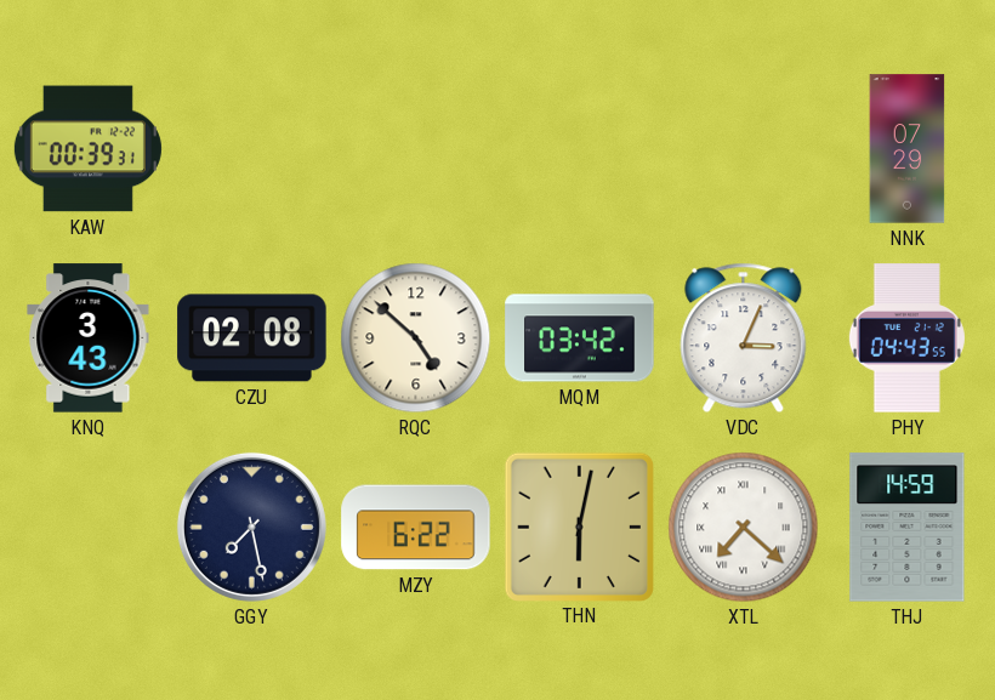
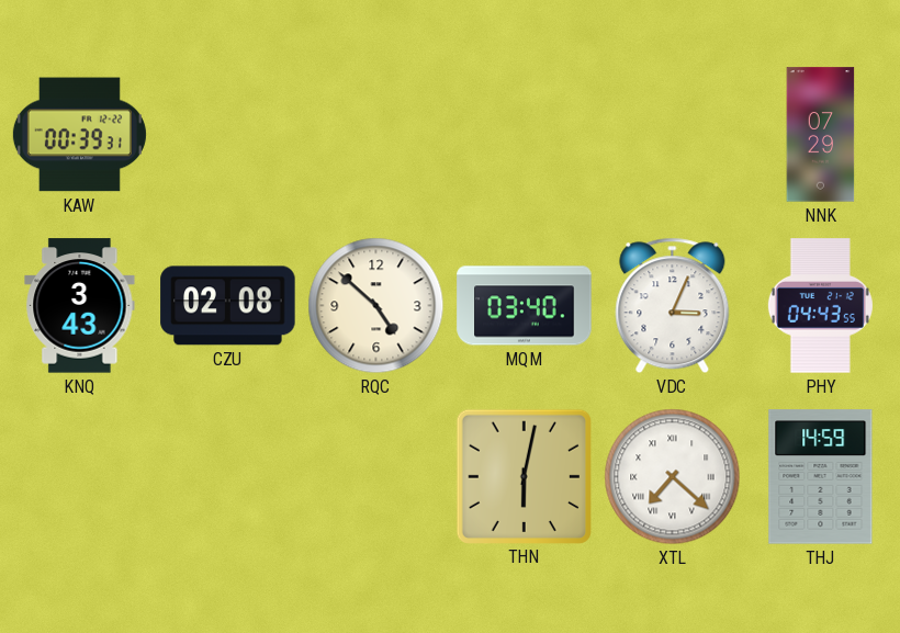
MQM: 03:42 -> 03:40
GGY: 7:28 -> none
MZY: 6:22 -> none
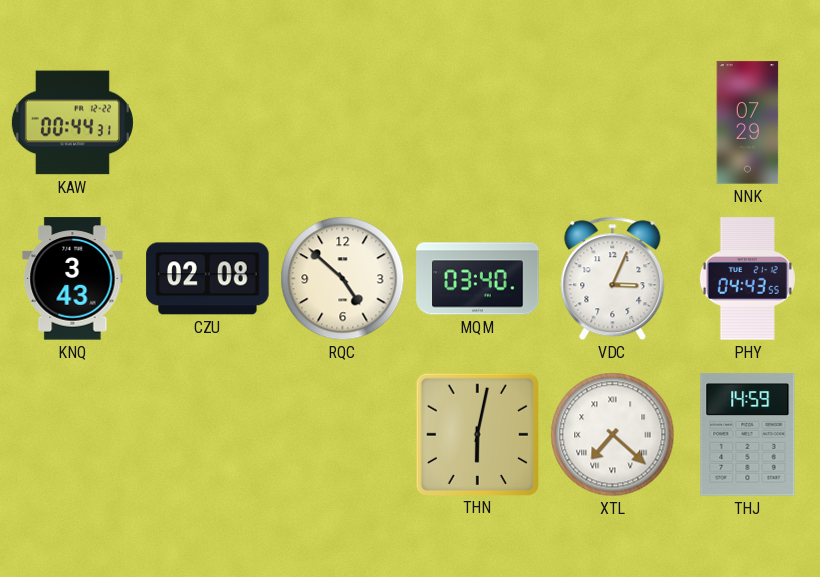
KAW: 00:39 -> 00:44
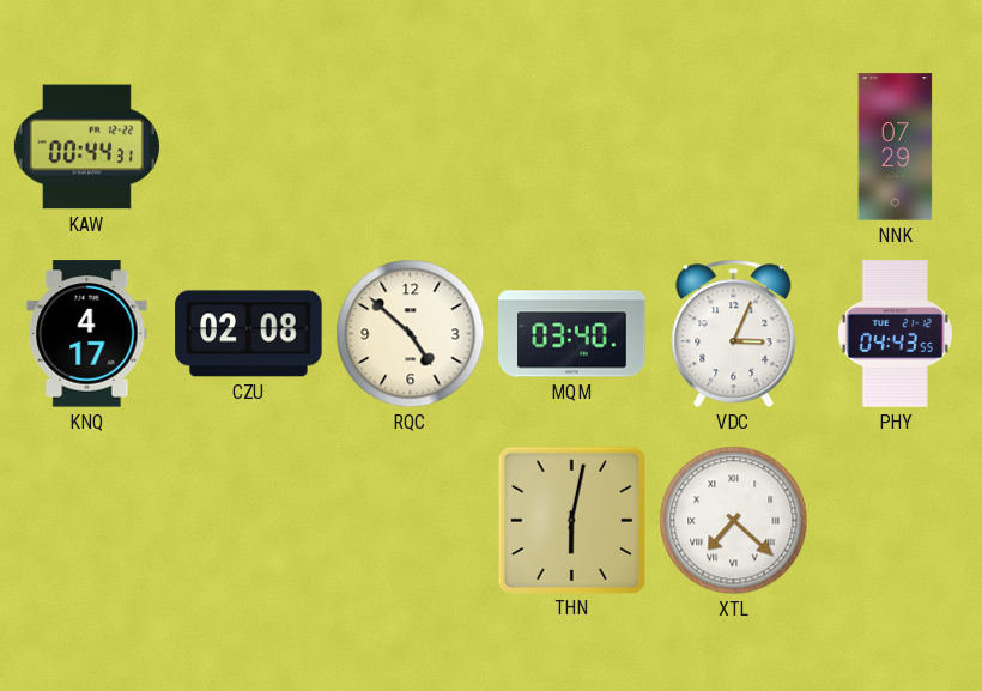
KNQ: 3:43 -> 4:17
THJ: 14:59 -> none
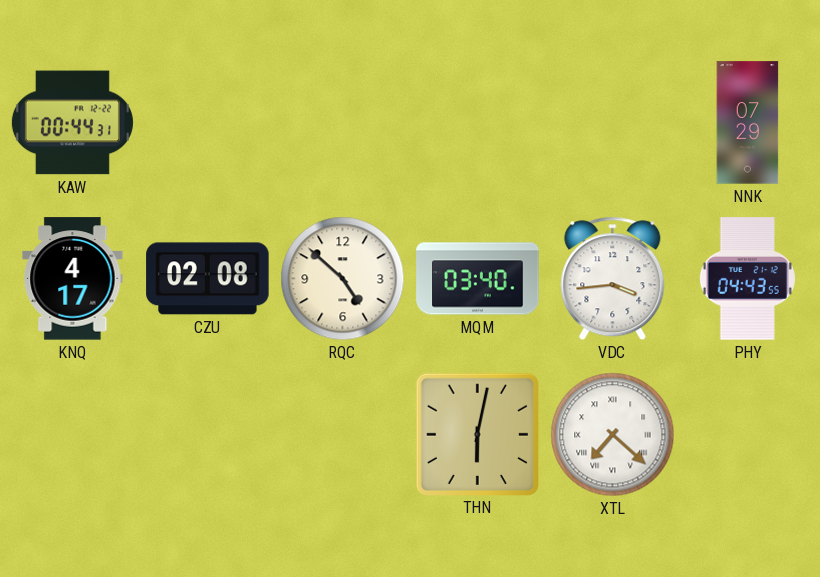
VDC: 3:04 -> 3:44
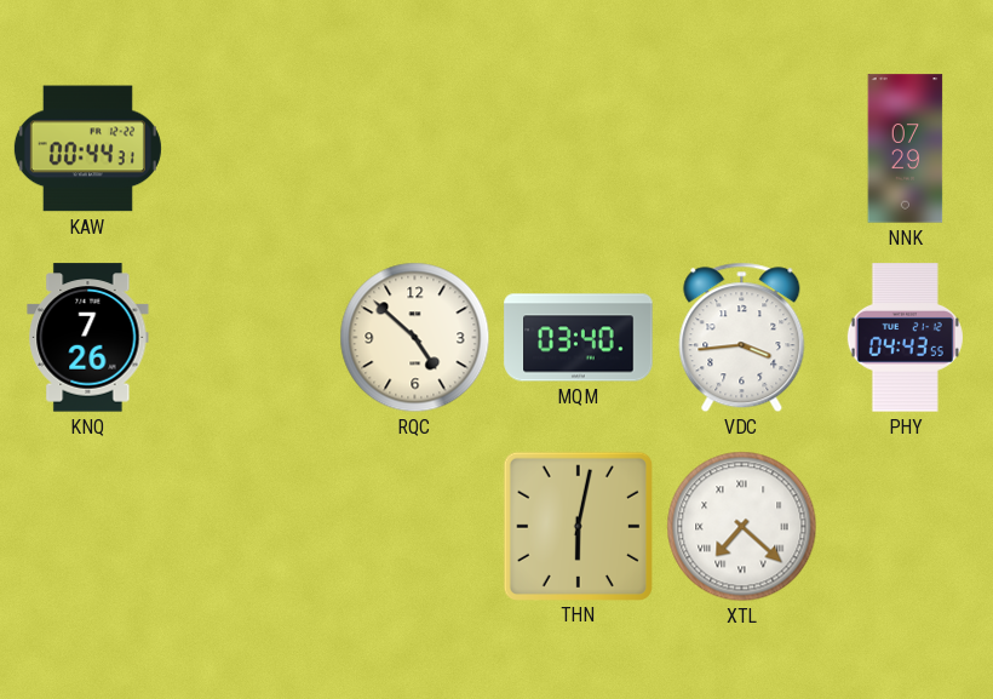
KNQ: 4:17 -> 7:26
CZU: 02:08 -> none
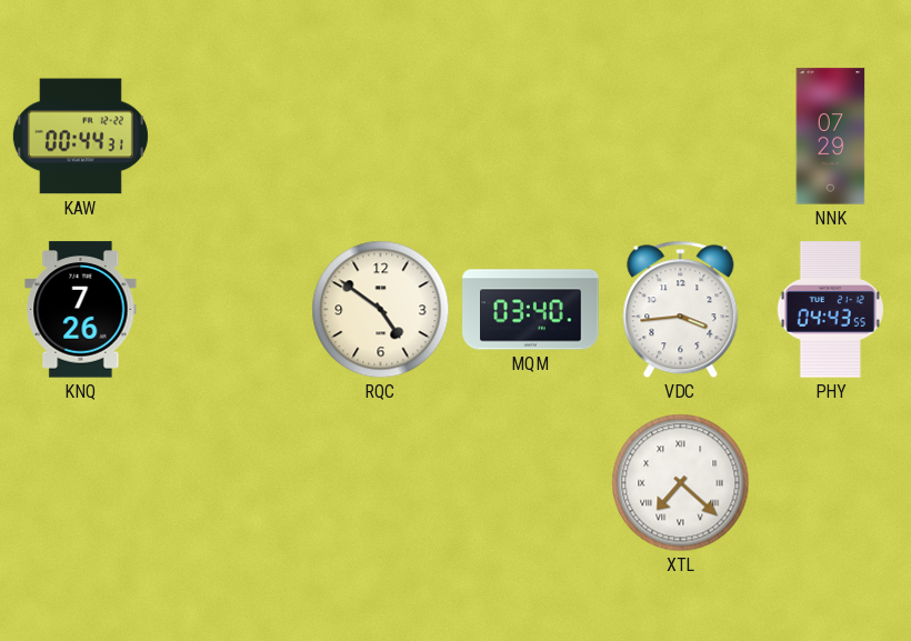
RQC: 4:52 -> 4:51
THN: 6:02 -> none
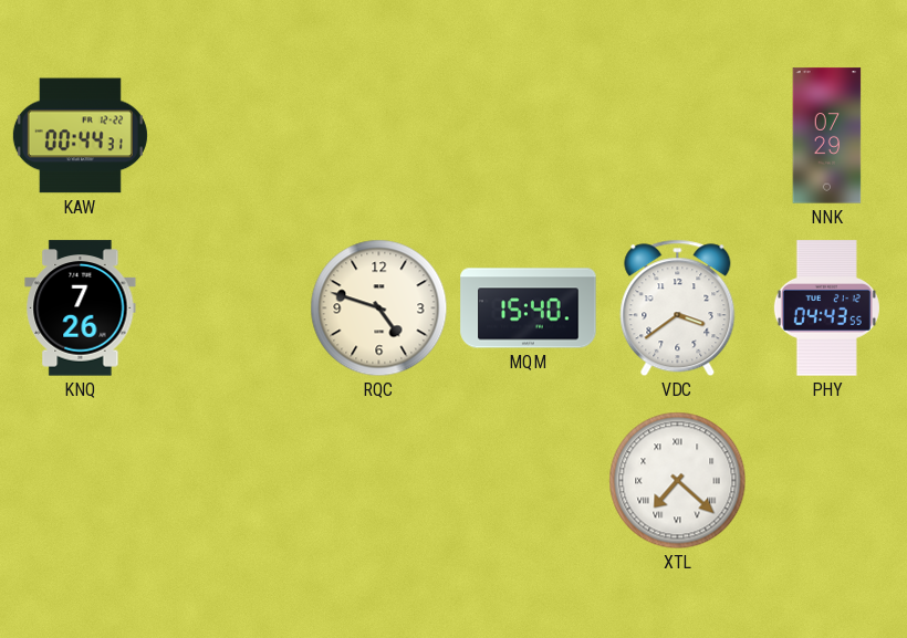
RQC: 4:51 -> 4:48
MQM: 03:40 -> 15:40
VDC: 3:44 -> 3:39
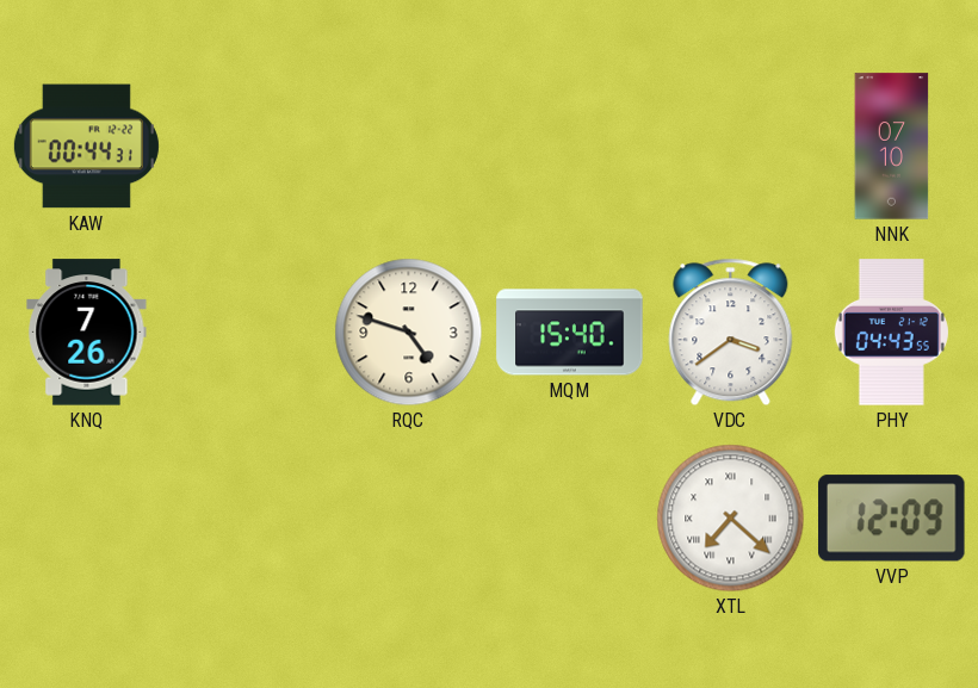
NNK: 07:29 -> 07:10
VVP: none -> 12:09
